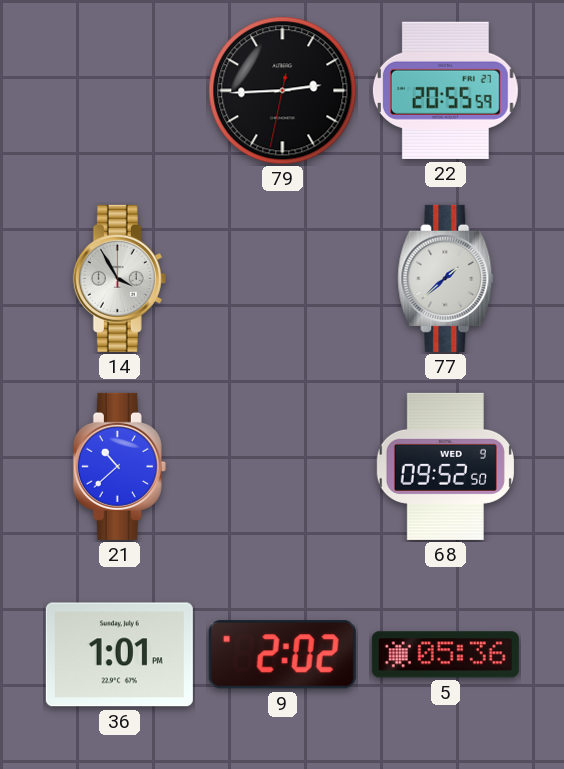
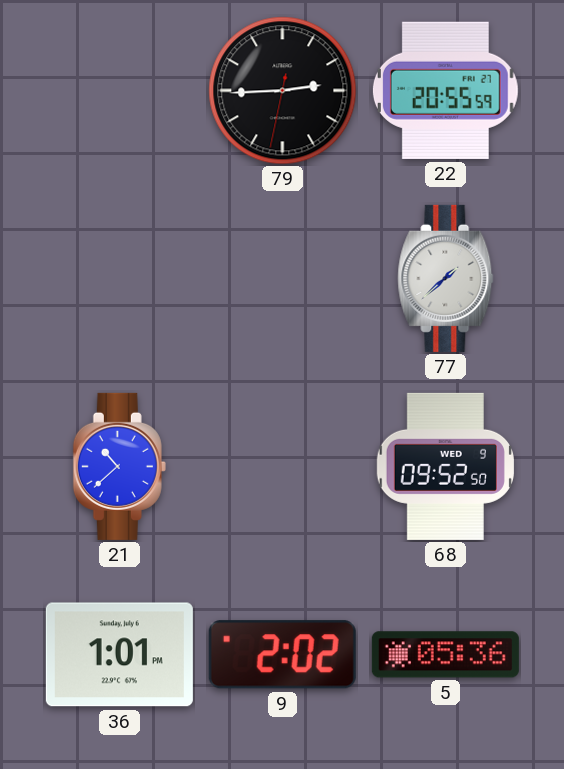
14: 3:55 -> none
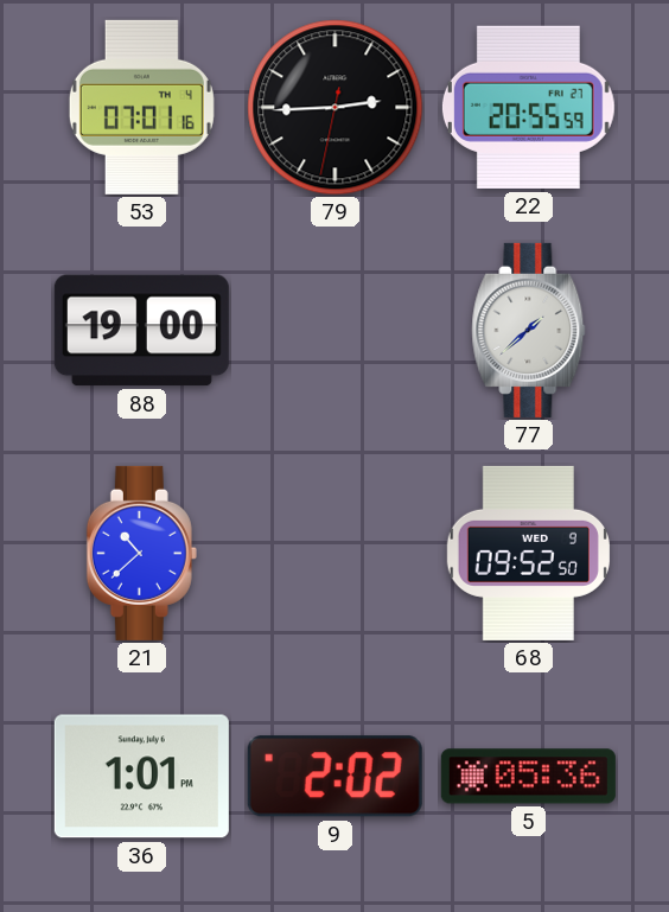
53: none -> 07:01
88: none -> 19:00
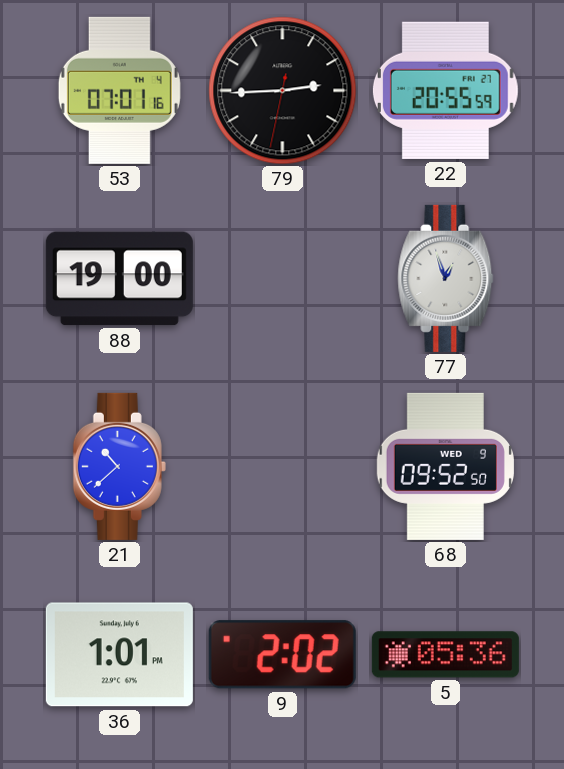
77: 1:38 -> 12:57
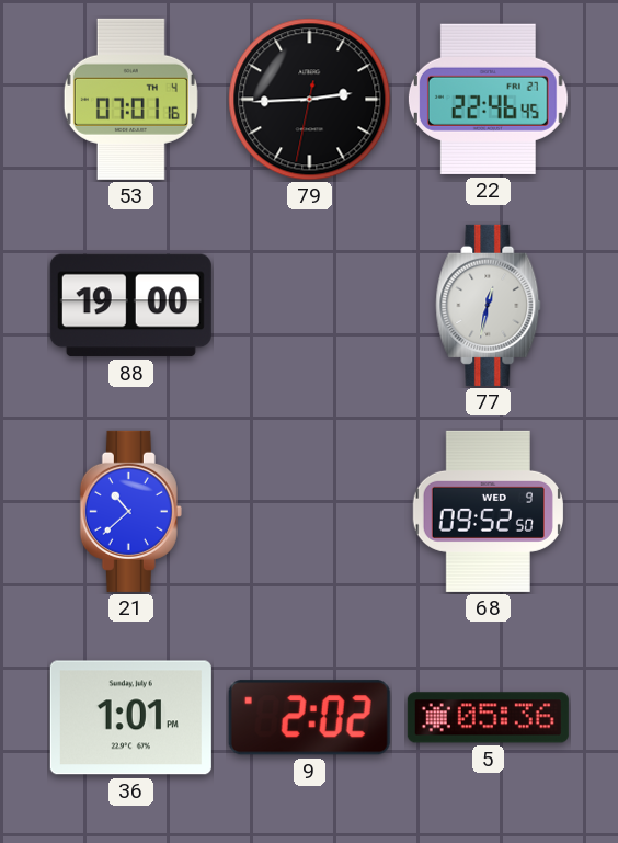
22: 20:55 -> 22:46
77: 12:57 -> 12:32
